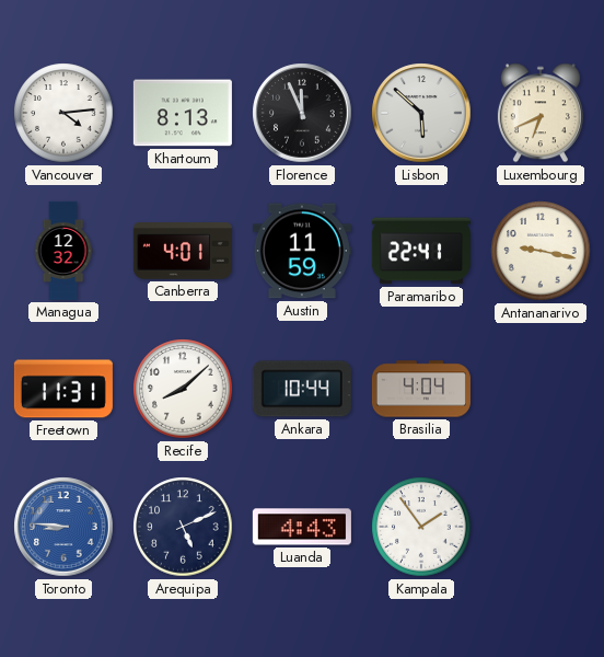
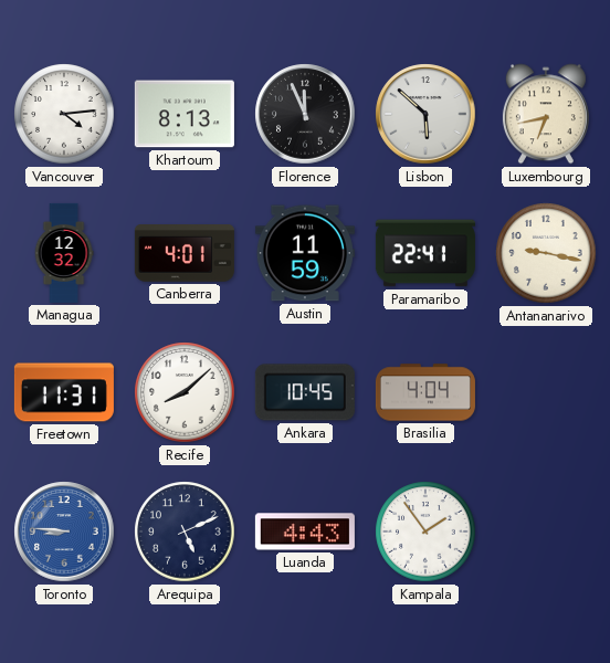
Luxembourg: 6:41 -> 6:43
Ankara: 10:44 -> 10:45
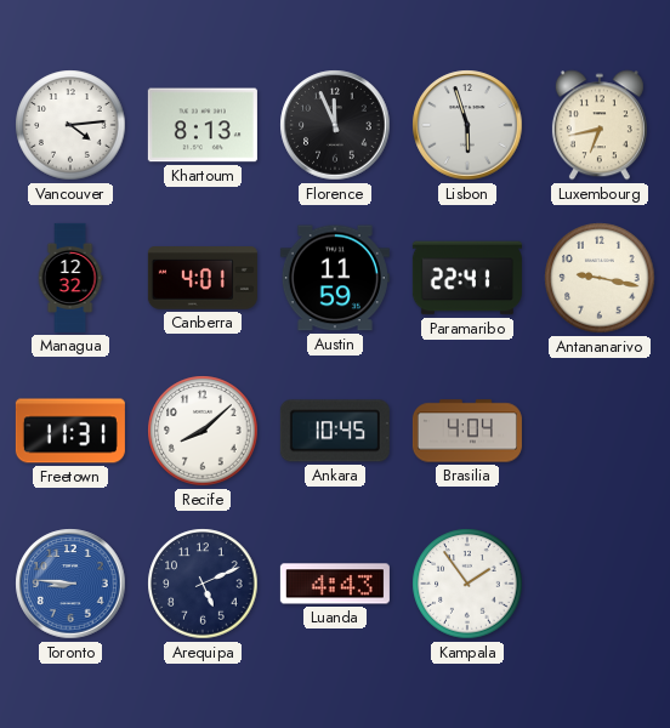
Lisbon: 5:52 -> 5:57
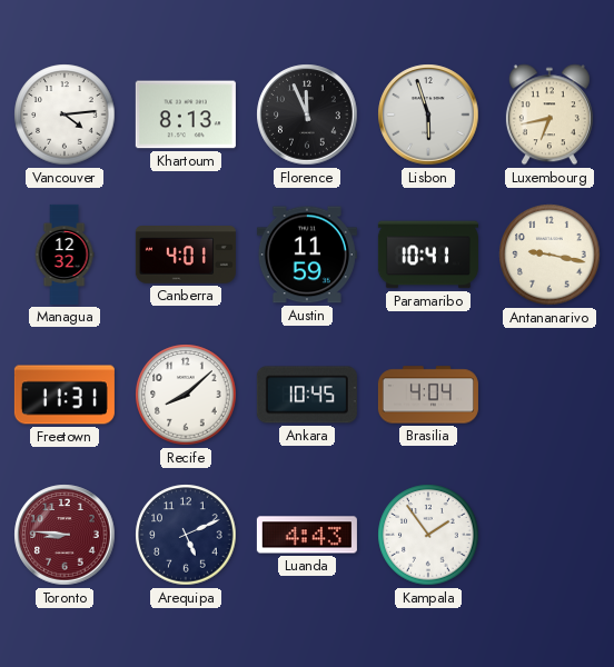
Paramaribo: 22:41 -> 10:41
Toronto dial: blue -> burgundy
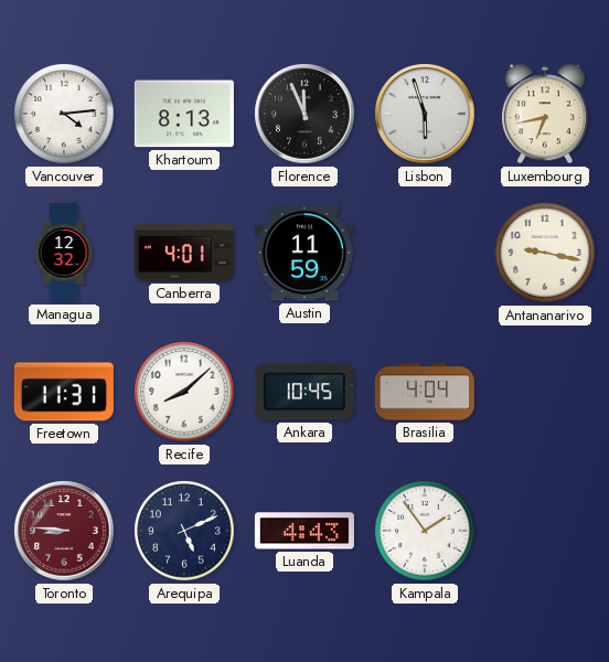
Paramaribo: 10:41 -> none
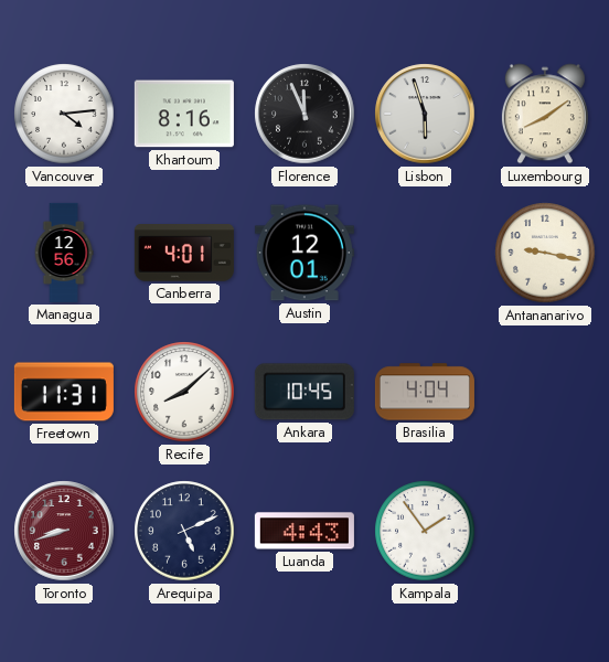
Khartoum: 8:13 -> 8:16
Luxembourg: 6:43 -> 8:09
Managua: 12:32 -> 12:56
Austin: 11:59 -> 12:01
Toronto: 8:46 -> 8:42
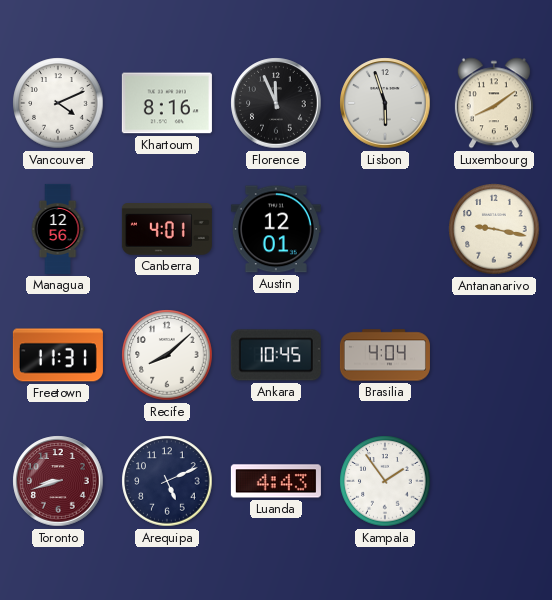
Vancouver: 4:14 -> 4:11
